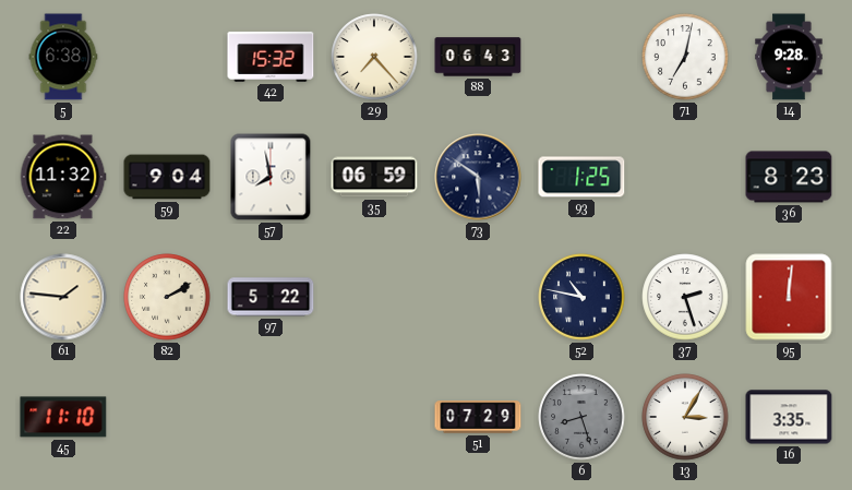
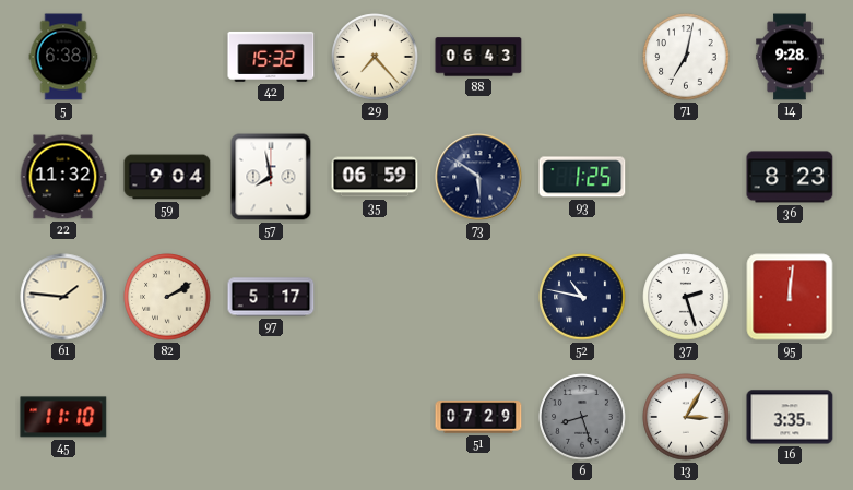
97: 5:22 -> 5:17
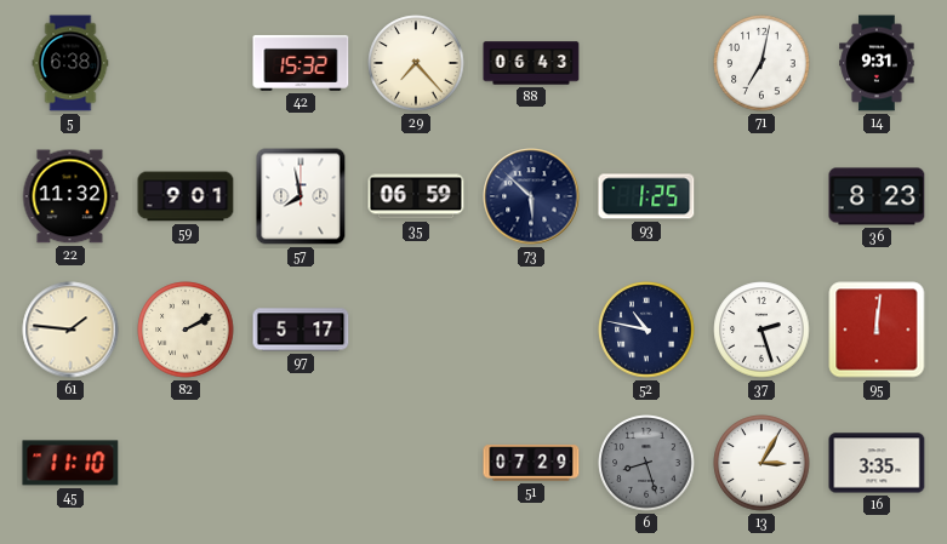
14: 9:28 -> 9:31
59: 9:04 -> 9:01
73: 5:51 -> 5:52
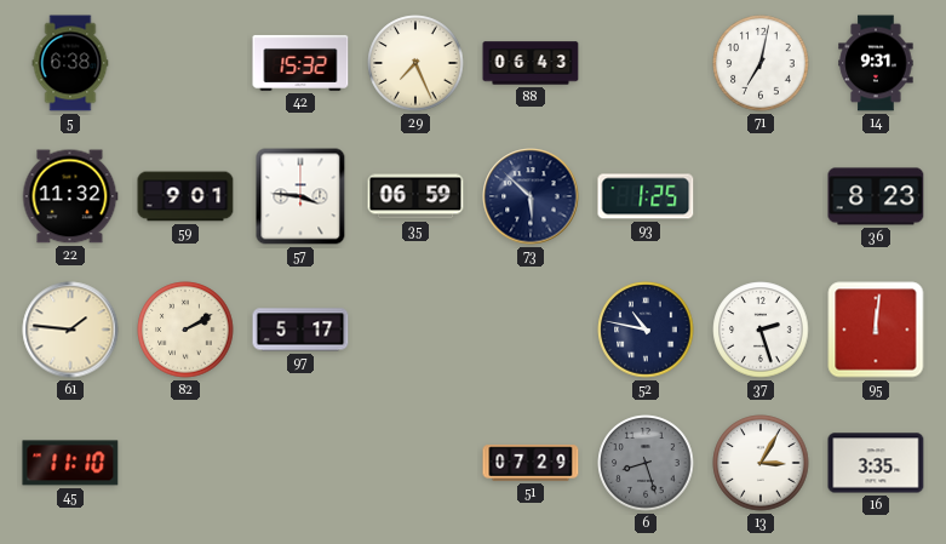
29: 7:23 -> 7:26
57: 7:58 -> 3:46
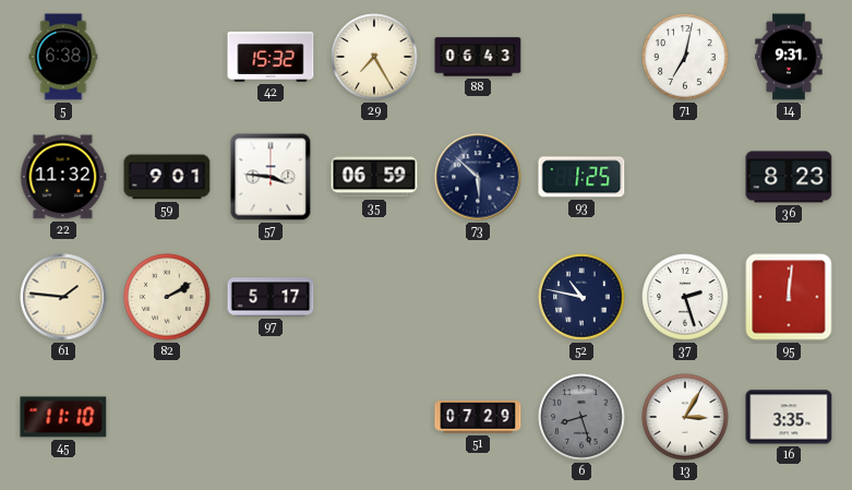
29: 7:26 -> 7:25
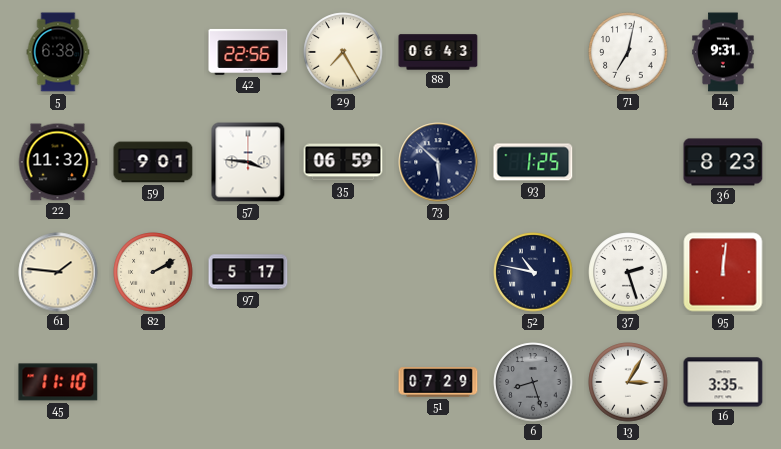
42: 15:32 -> 22:56
